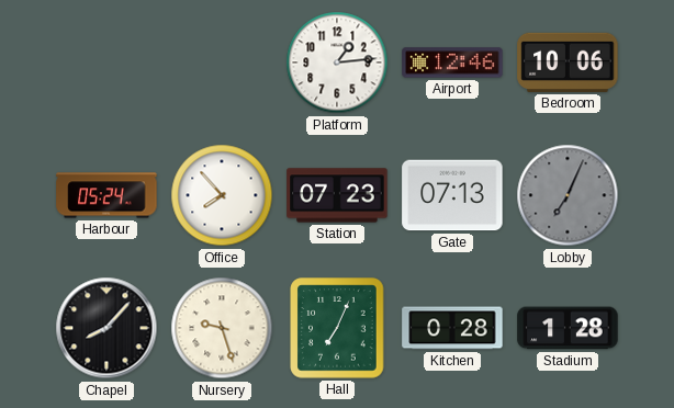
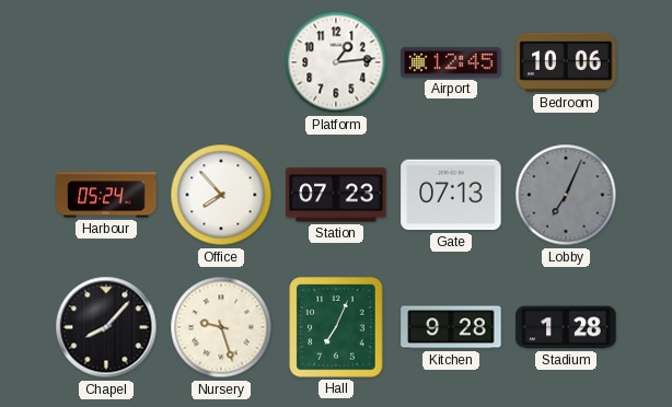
Airport: 12:46 -> 12:45
Kitchen: 0:28 -> 9:28
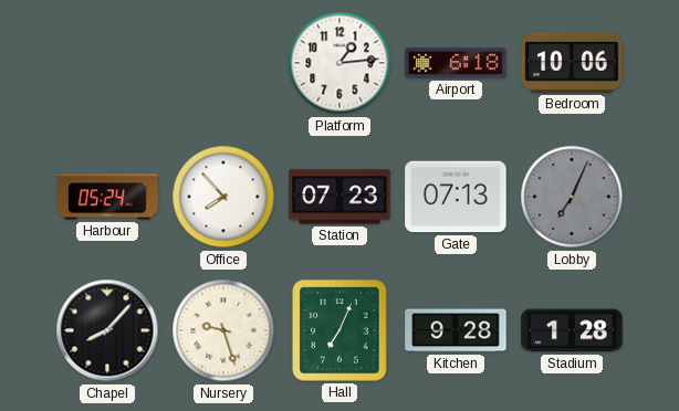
Airport: 12:45 -> 6:18
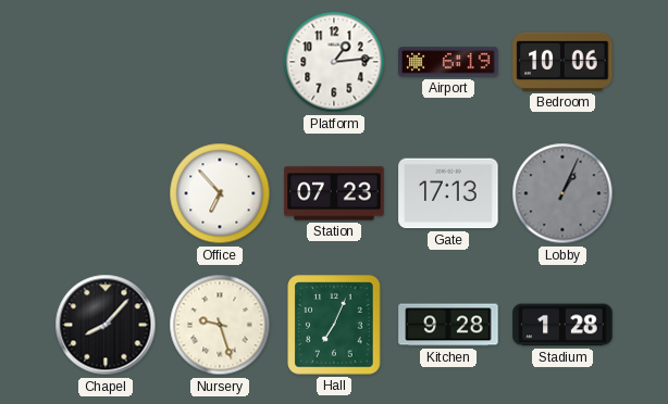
Airport: 6:18 -> 6:19
Harbour: 05:24 -> none
Office: 7:53 -> 6:53
Gate: 07:13 -> 17:13
Lobby: 7:04 -> 1:04
